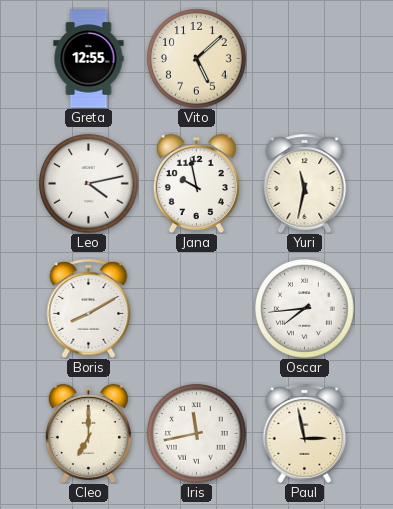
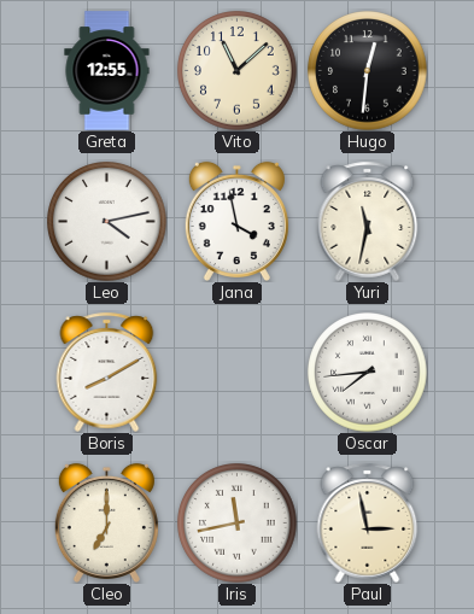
Vito: 5:08 -> 11:08
Hugo: none -> 12:31
Jana: 9:58 -> 3:58
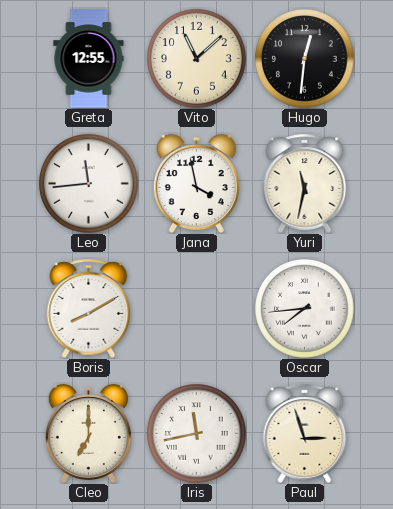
Leo: 4:13 -> 11:44
Paul: 2:58 -> 2:57
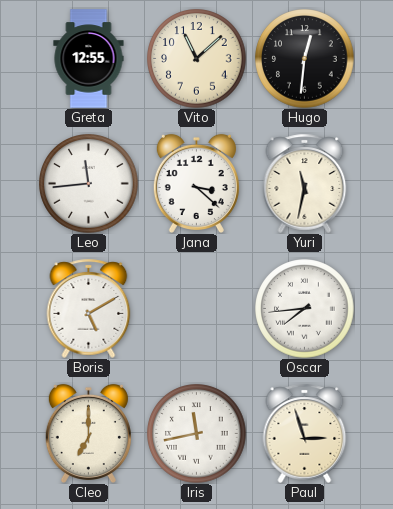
Jana: 3:58 -> 3:22
Boris: 8:10 -> 5:10
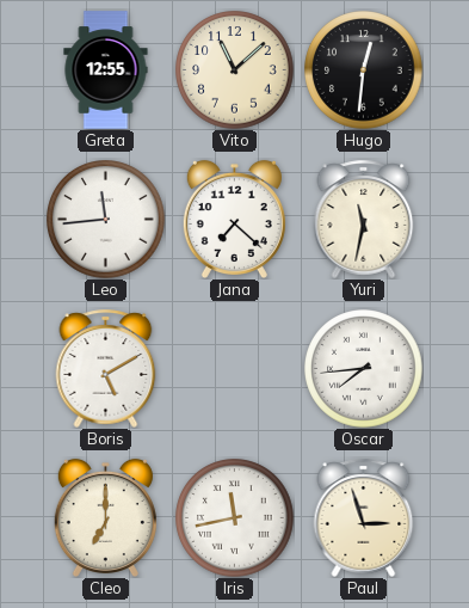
Jana: 3:22 -> 7:22
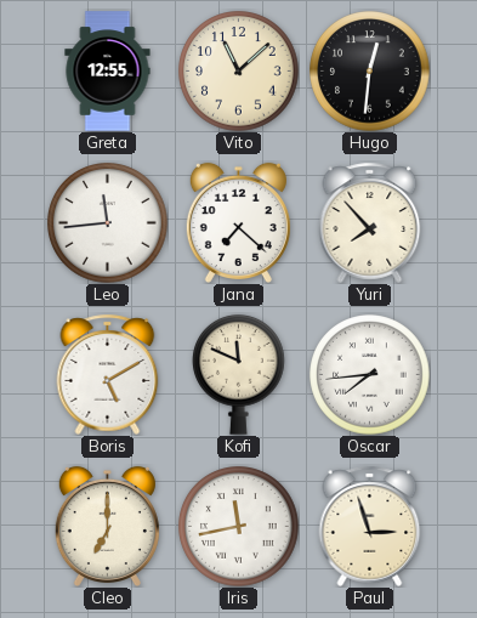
Yuri: 11:32 -> 7:53
Kofi: none -> 11:49
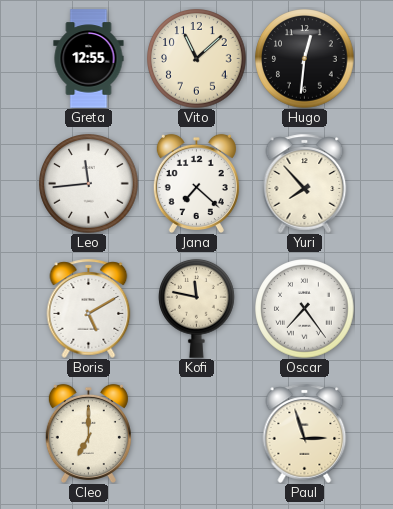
Kofi: 11:49 -> 11:47
Oscar: 7:44 -> 7:24
Iris: 11:43 -> none
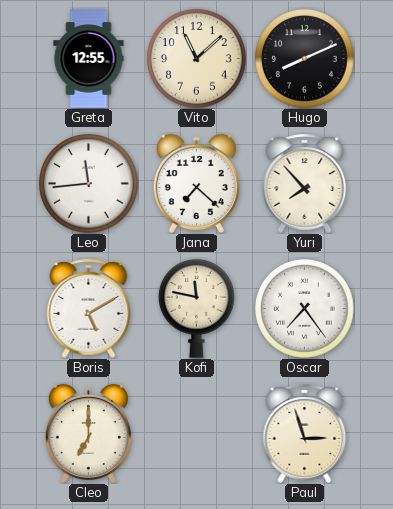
Hugo: 12:31 -> 8:11
